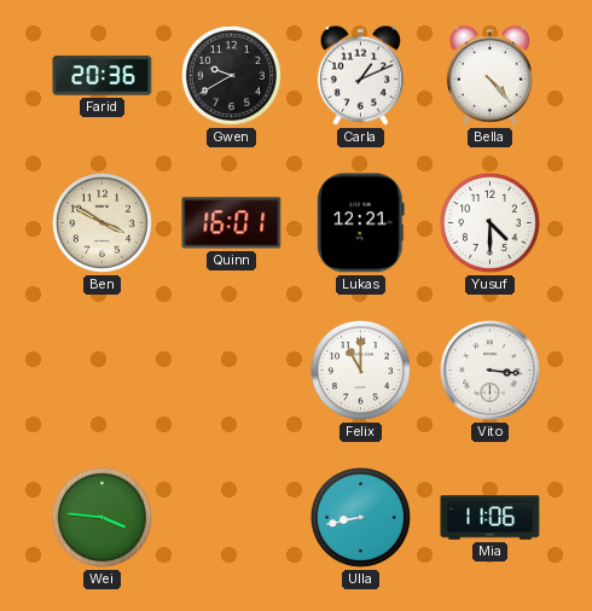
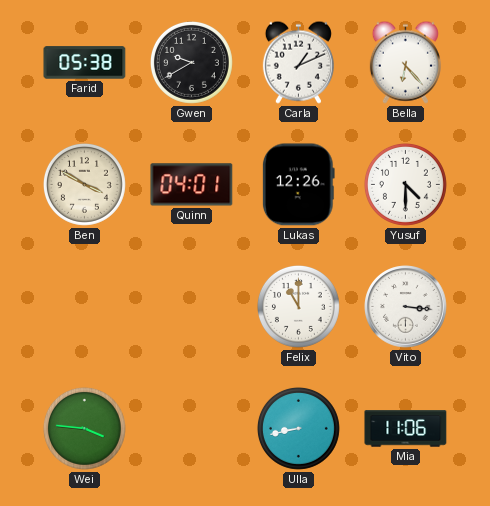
Farid: 20:36 -> 05:38
Bella: 4:23 -> 6:23
Quinn: 16:01 -> 04:01
Lukas: 12:21 -> 12:26
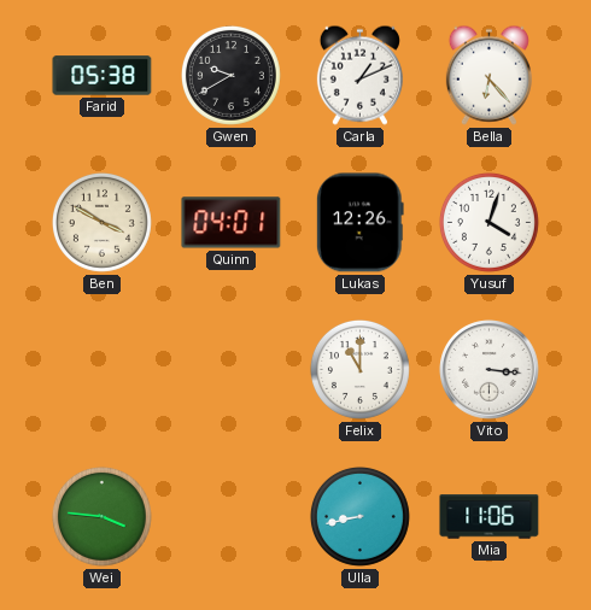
Yusuf: 4:30 -> 4:03
